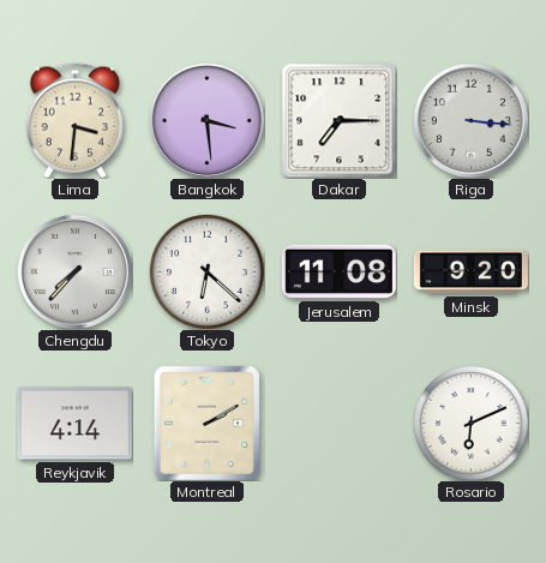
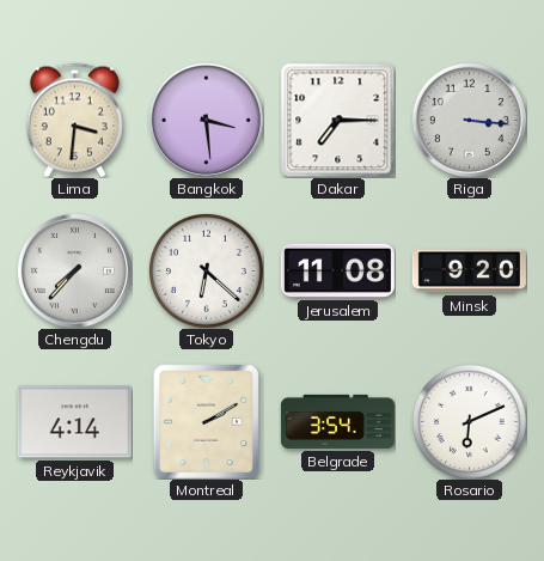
Belgrade: none -> 3:54
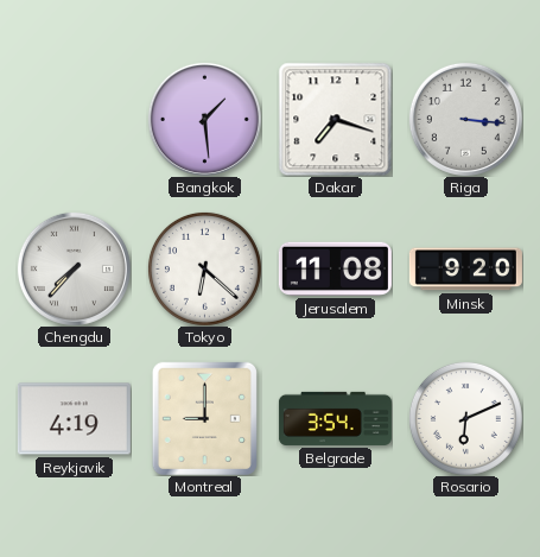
Lima: 3:31 -> none
Bangkok: 3:29 -> 1:29
Dakar: 7:15 -> 7:18
Reykjavik: 4:14 -> 4:19
Montreal: 2:10 -> 9:00
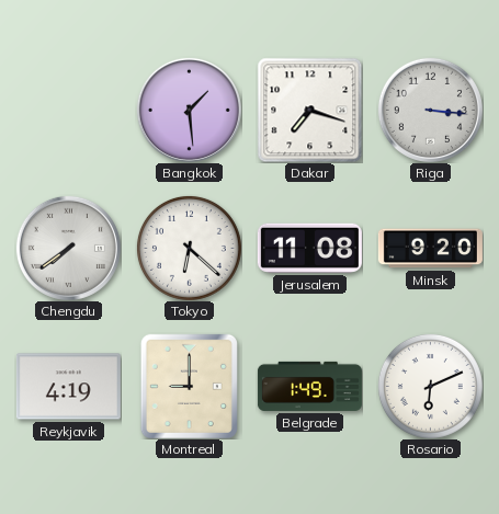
Chengdu: 7:37 -> 7:39
Belgrade: 3:54 -> 1:49
